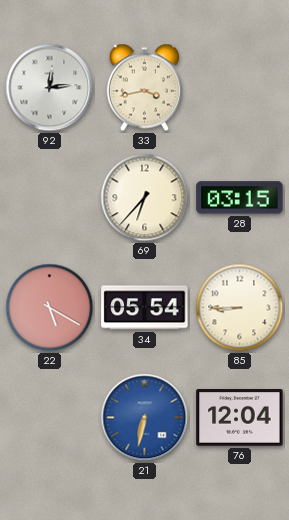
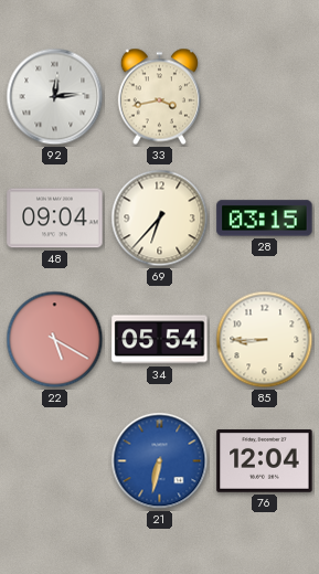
48: none -> 09:04
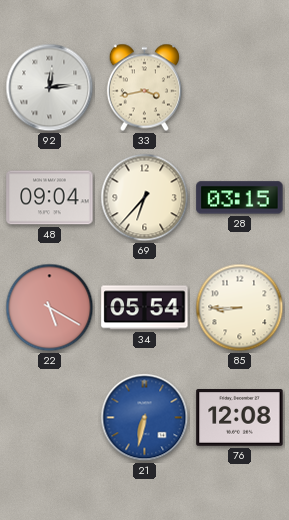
76: 12:04 -> 12:08
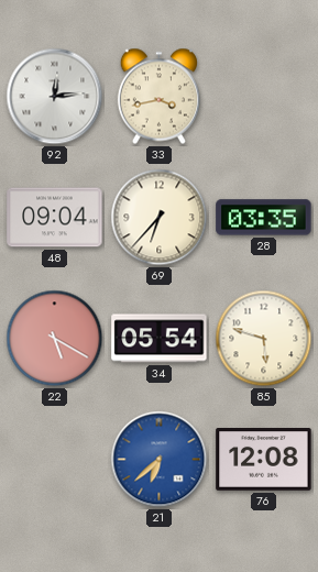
28: 03:15 -> 03:35
85: 8:45 -> 5:48
21: 6:32 -> 6:38
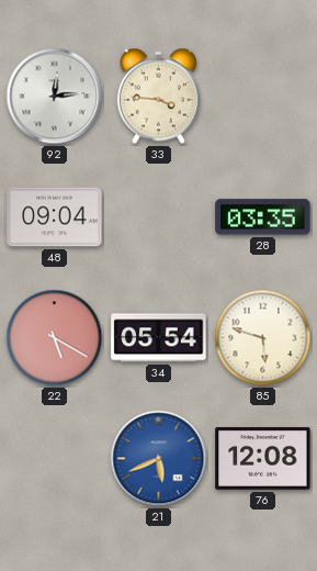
33: 3:43 -> 3:46
69: 6:37 -> none
21: 6:38 -> 5:41
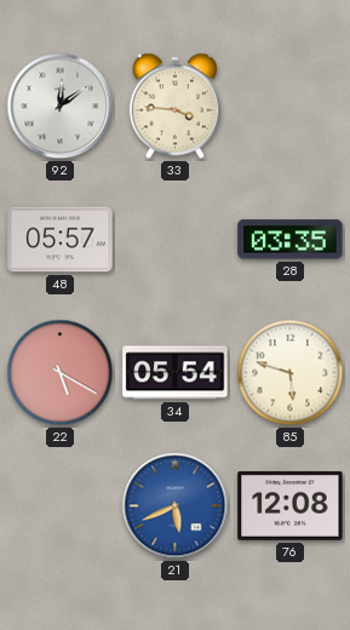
92: 12:14 -> 12:09
48: 09:04 -> 05:57
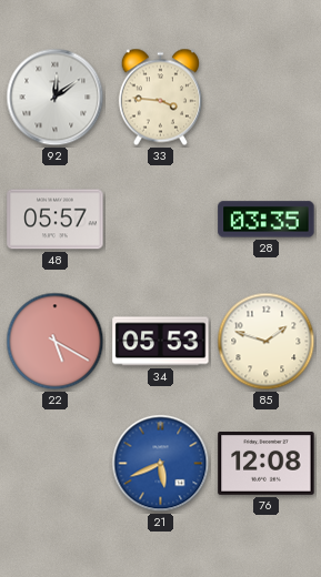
34: 05:54 -> 05:53
85: 5:48 -> 1:48
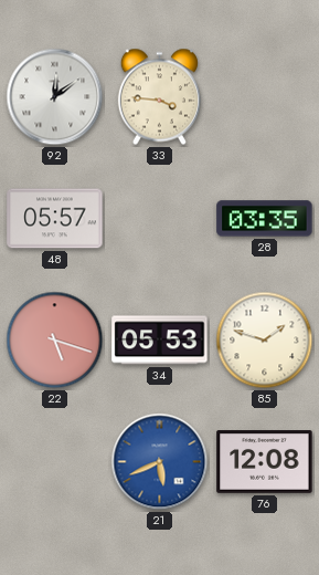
22: 5:20 -> 5:18
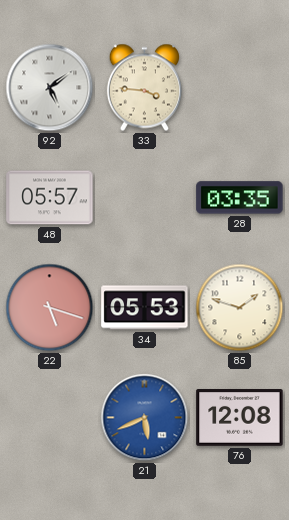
92: 12:09 -> 5:09
